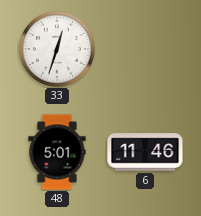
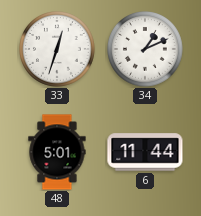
34: none -> 1:11
6: 11:46 -> 11:44
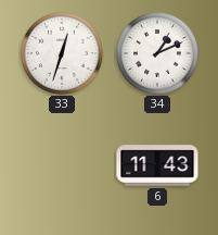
48: 5:01 -> none
6: 11:44 -> 11:43
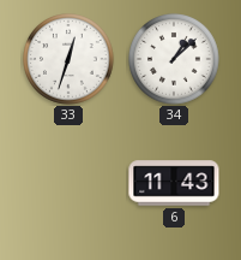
34: 1:11 -> 1:08
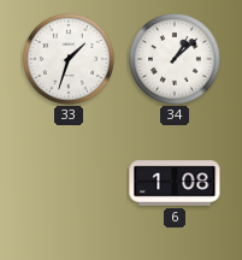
33: 12:33 -> 1:33
6: 11:43 -> 1:08
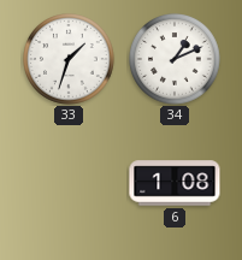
34: 1:08 -> 1:11
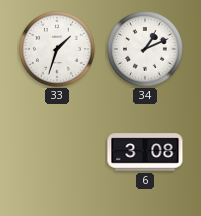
6: 1:08 -> 3:08
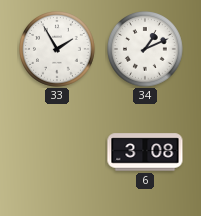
33: 1:33 -> 1:55
